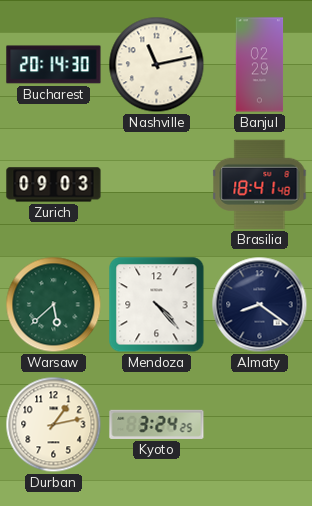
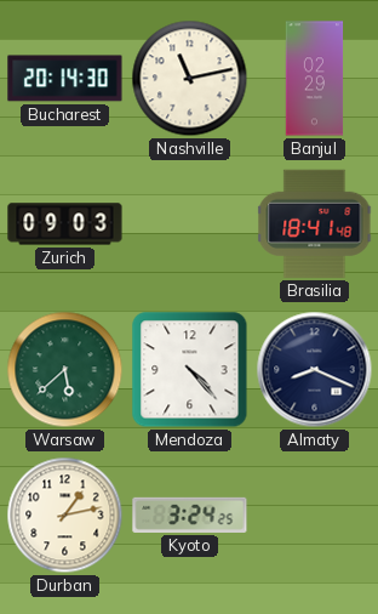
Almaty: 8:21 -> 8:19
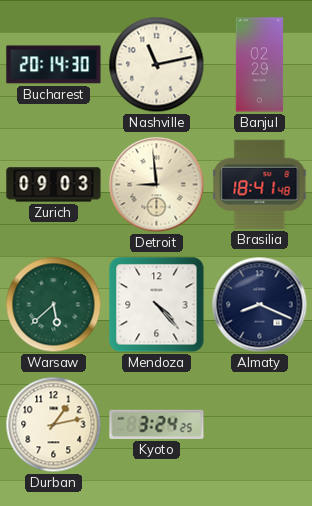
Detroit: none -> 8:59
